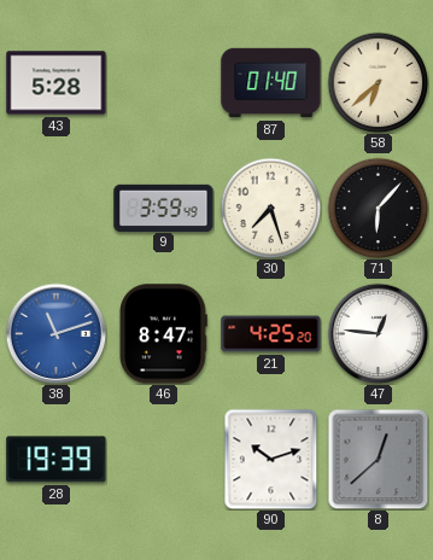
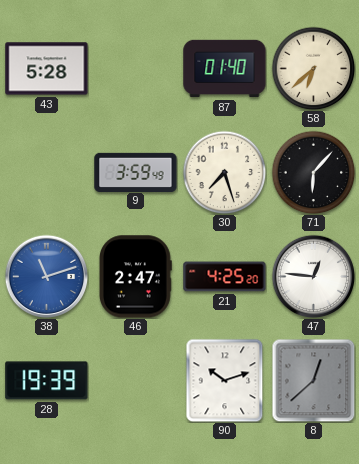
46: 8:47 -> 2:47
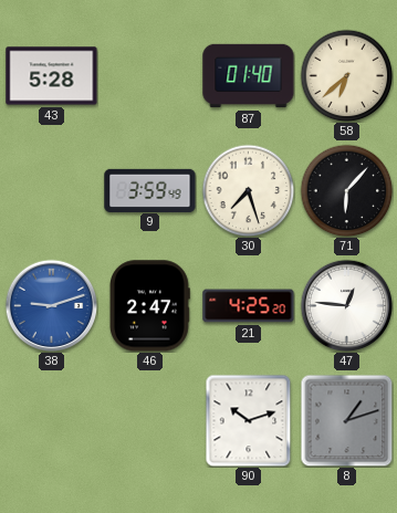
38: 11:12 -> 9:12
28: 19:39 -> none
8: 12:38 -> 1:12
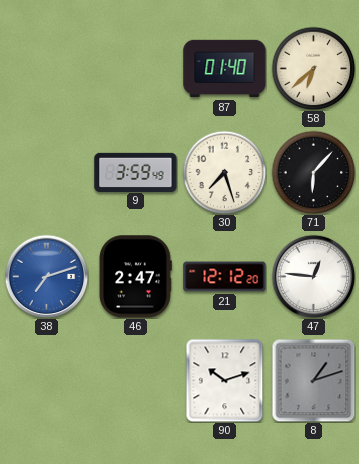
43: 5:28 -> none
38: 9:12 -> 7:12
21: 4:25 -> 12:12
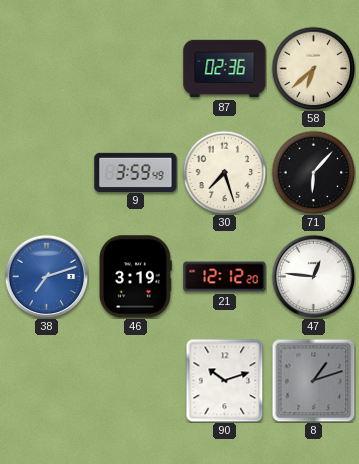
87: 01:40 -> 02:36
46: 2:47 -> 3:19
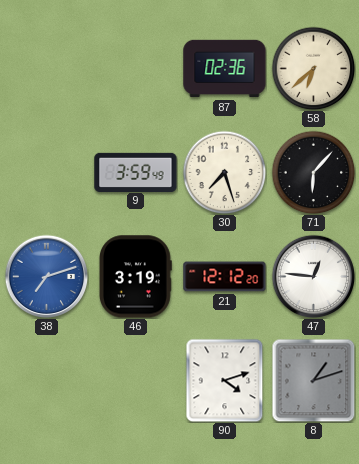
90: 10:12 -> 4:12
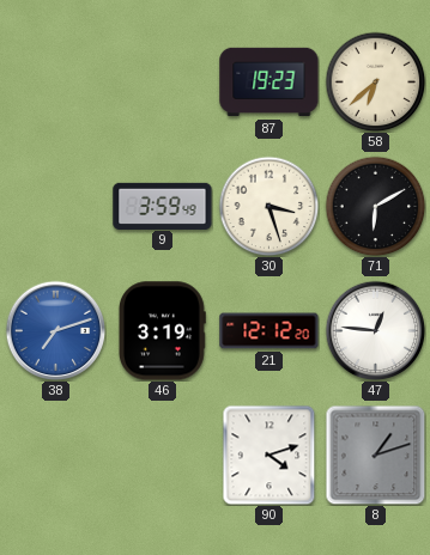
87: 02:36 -> 19:23
30: 7:27 -> 3:27
71: 6:07 -> 6:10
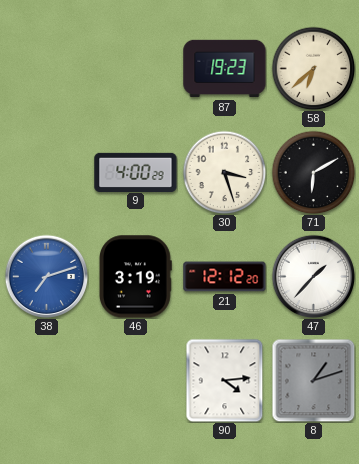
9: 3:59 -> 4:00
47: 12:46 -> 1:37
90: 4:12 -> 4:14
